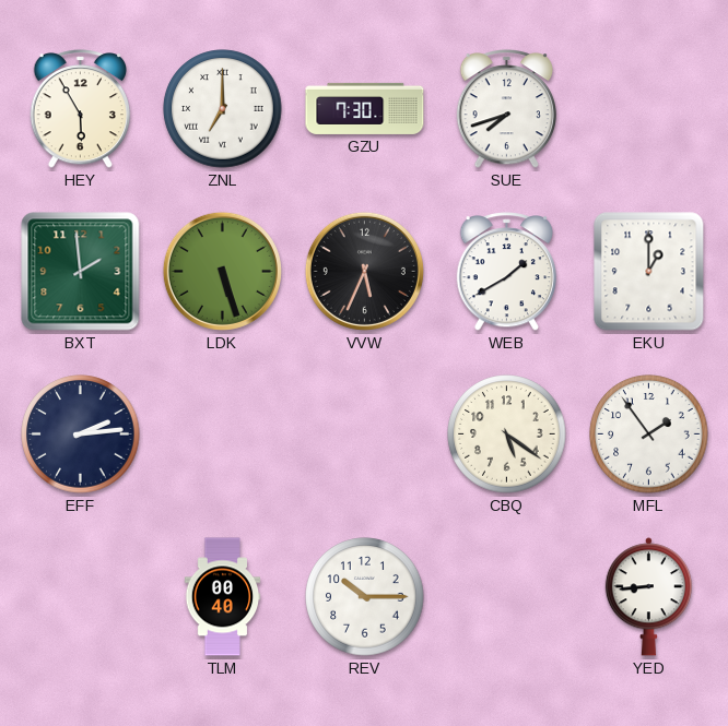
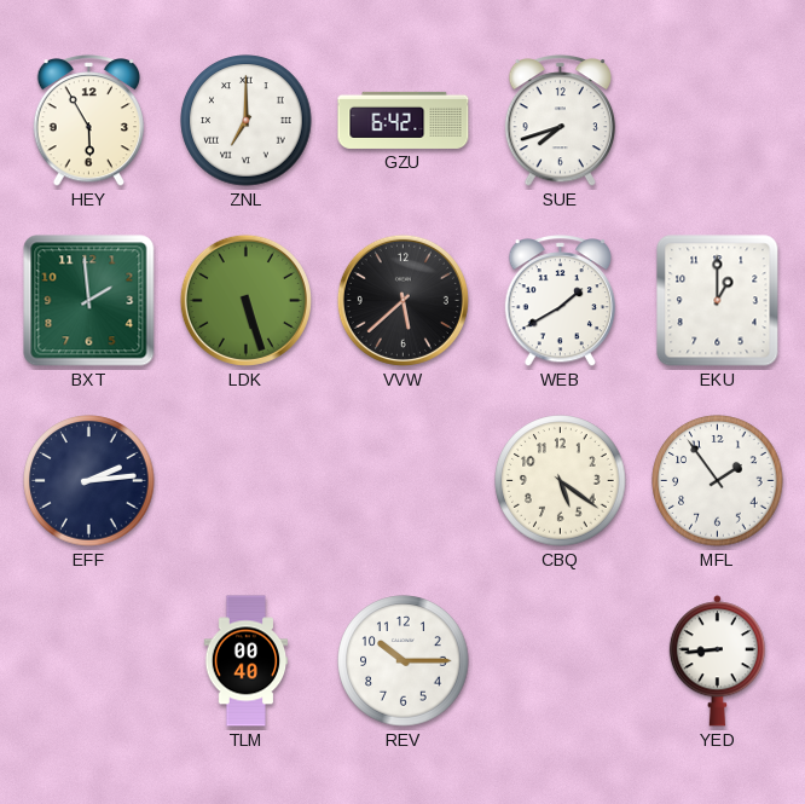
GZU: 7:30 -> 6:42
VVW: 5:34 -> 5:38
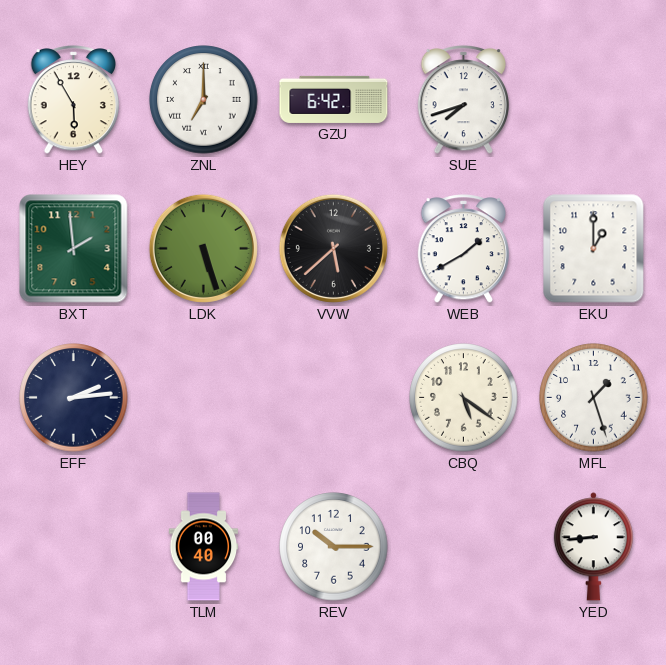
MFL: 1:54 -> 1:27
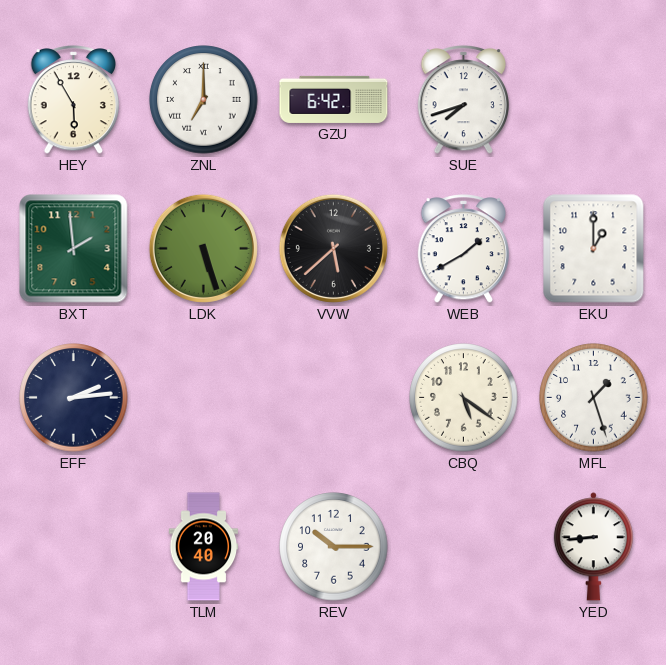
TLM: 00:40 -> 20:40
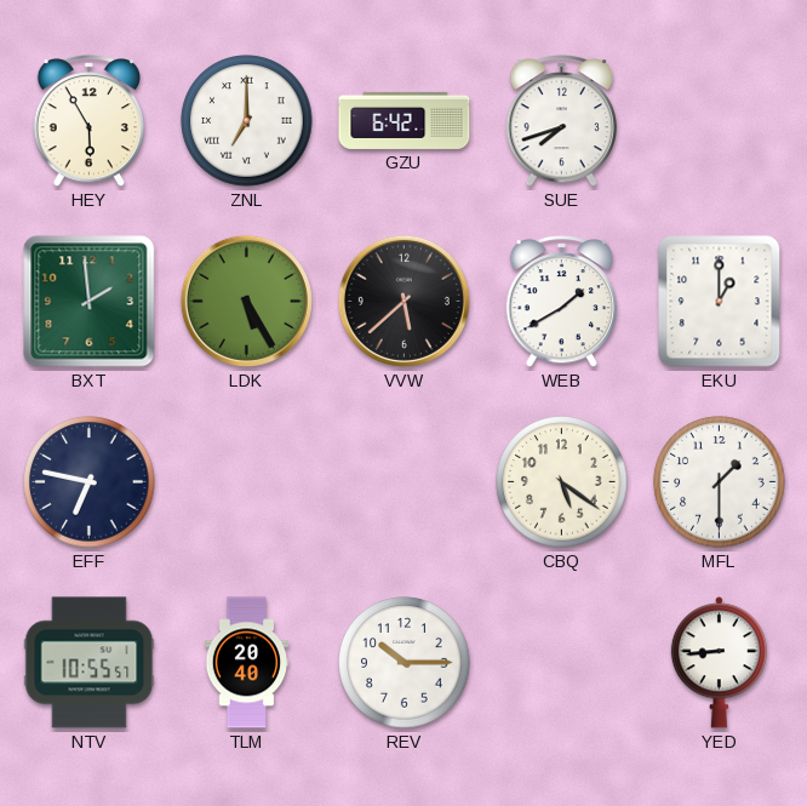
LDK: 5:27 -> 5:25
EFF: 2:14 -> 6:47
MFL: 1:27 -> 1:30
NTV: none -> 10:55
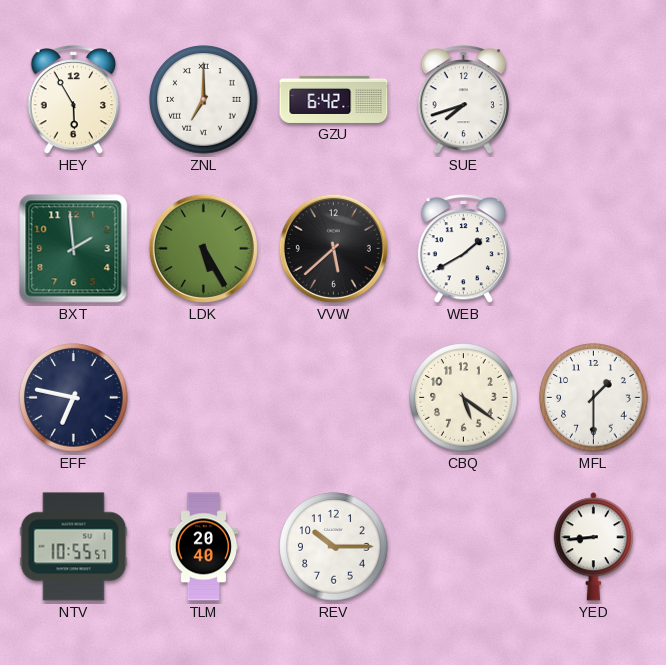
EKU: 1:00 -> none
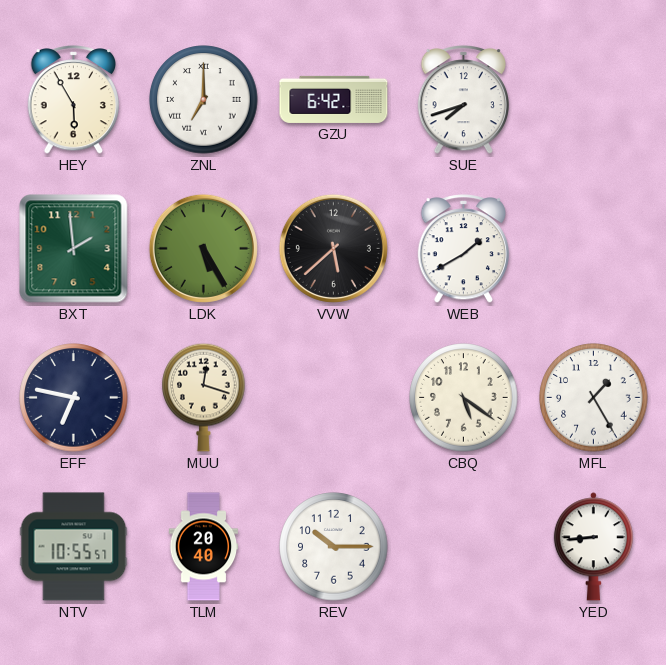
MUU: none -> 12:18
MFL: 1:30 -> 1:25
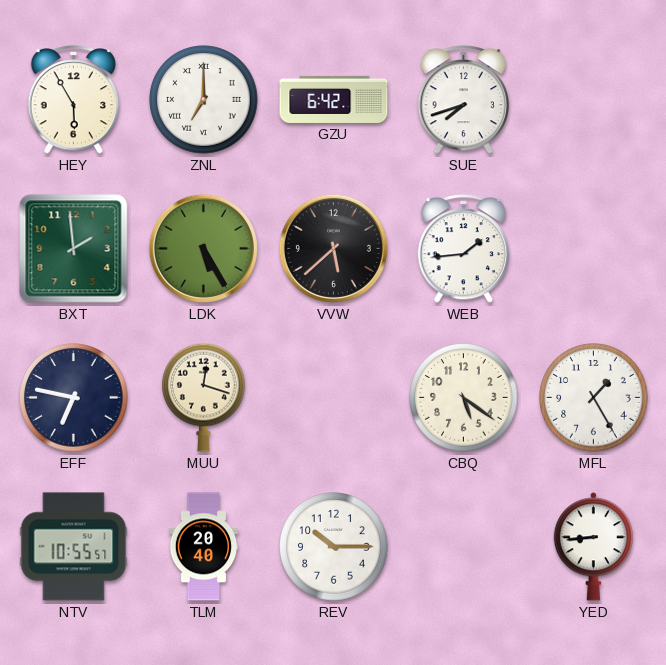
WEB: 1:40 -> 1:44
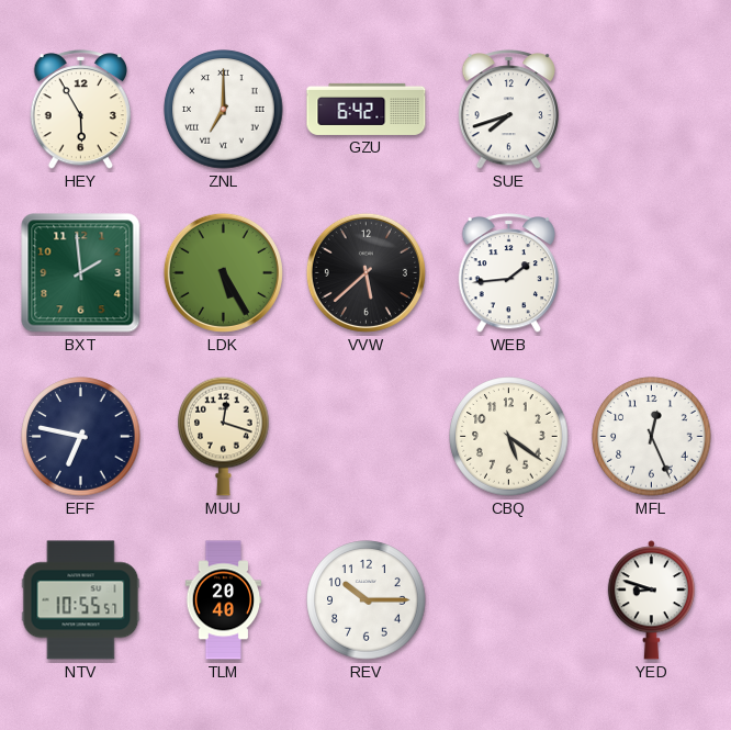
MFL: 1:25 -> 12:26
YED: 8:44 -> 8:48
